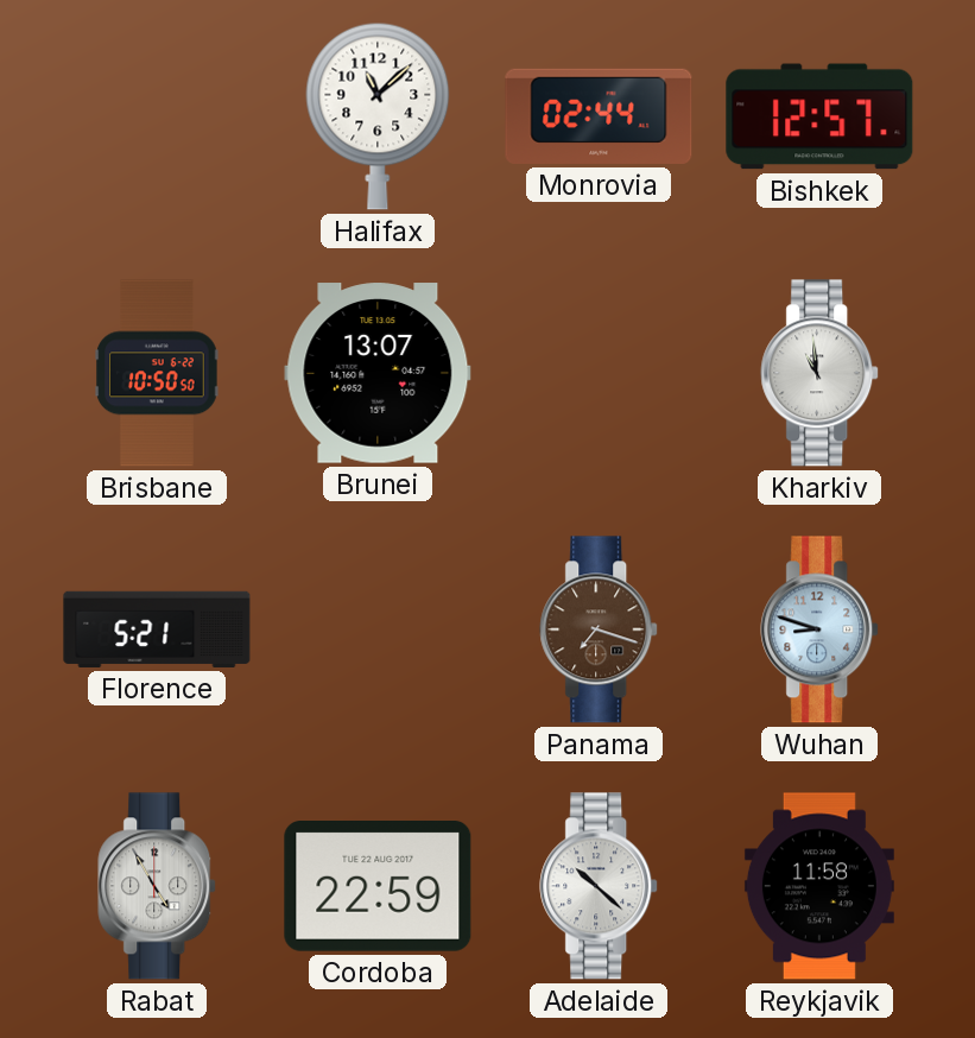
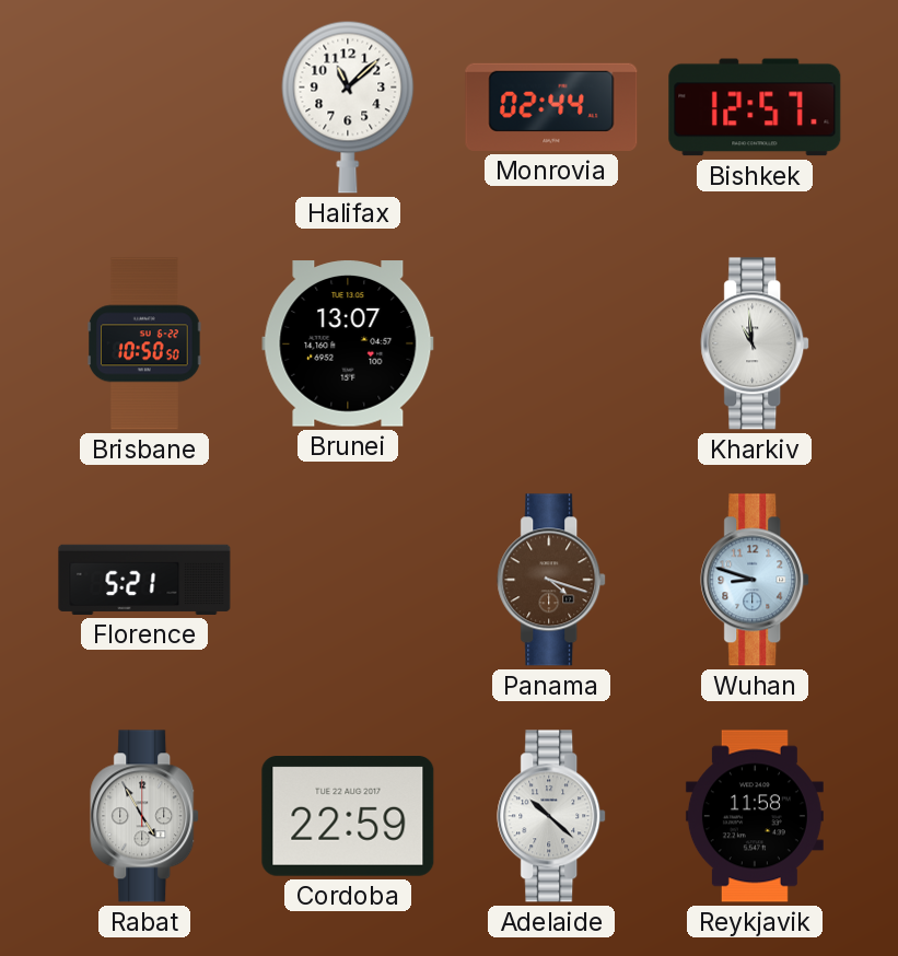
Panama: 7:18 -> 4:18
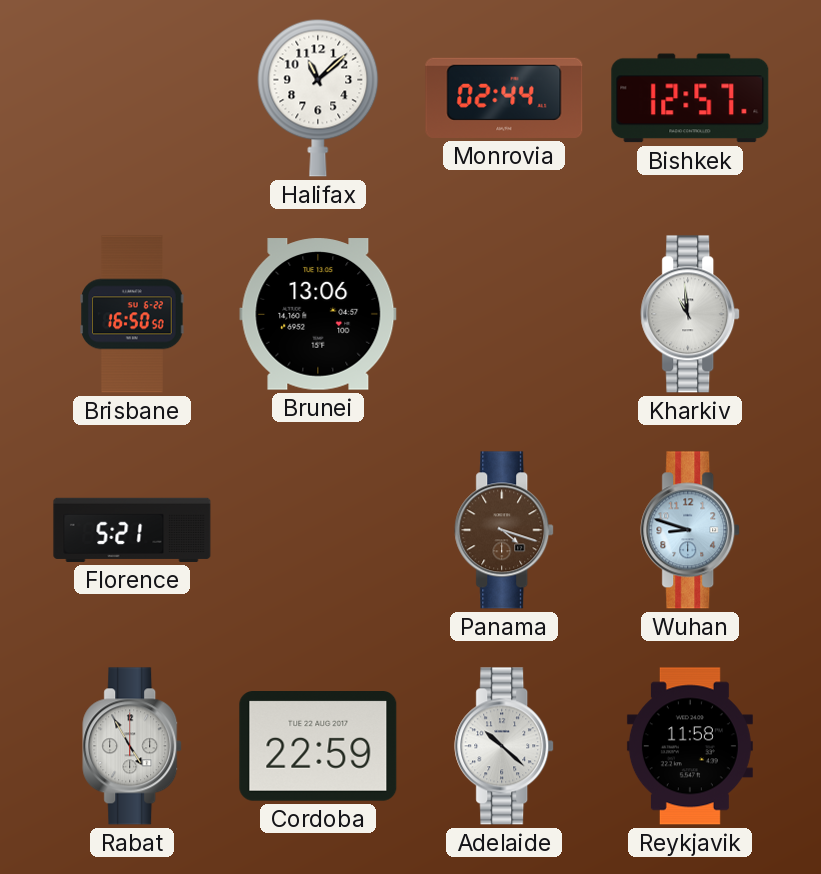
Brisbane: 10:50 -> 16:50
Brunei: 13:07 -> 13:06
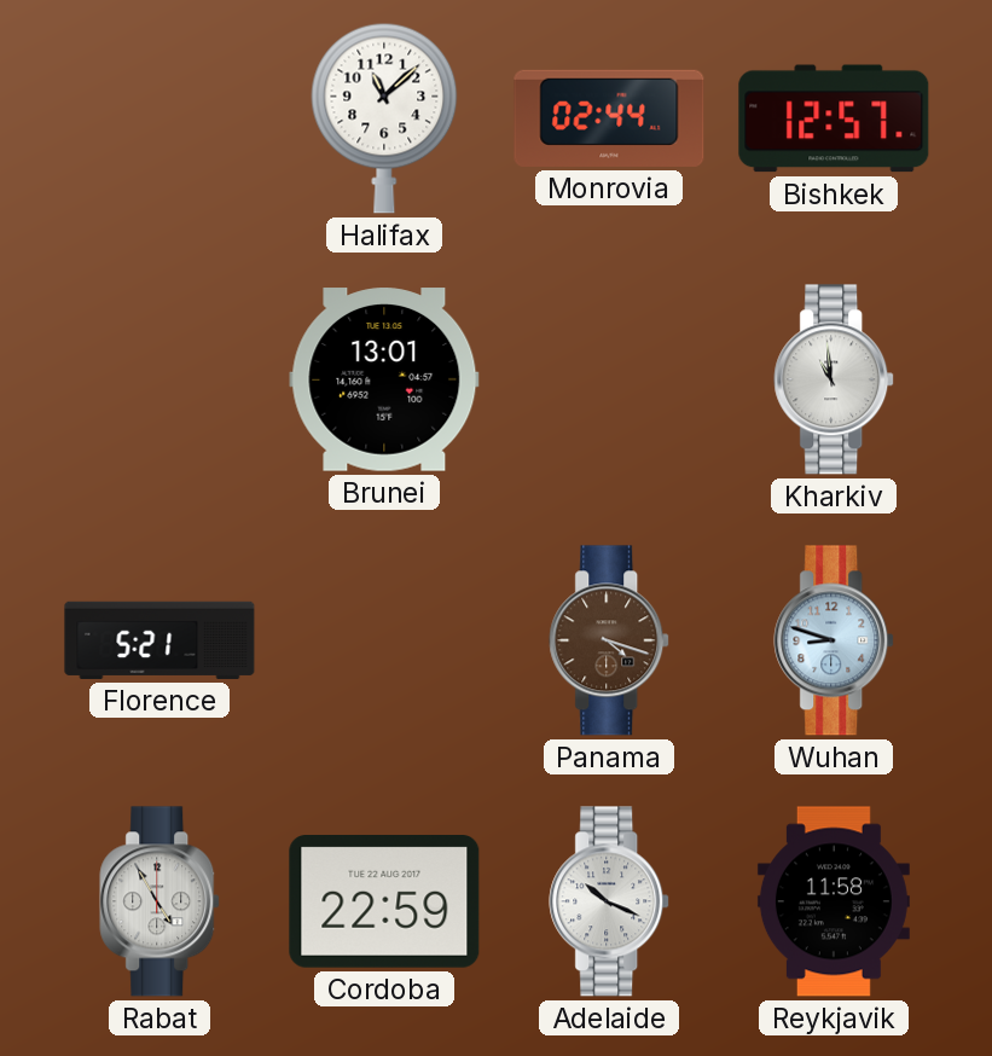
Brisbane: 16:50 -> none
Brunei: 13:06 -> 13:01
Adelaide: 10:22 -> 10:19
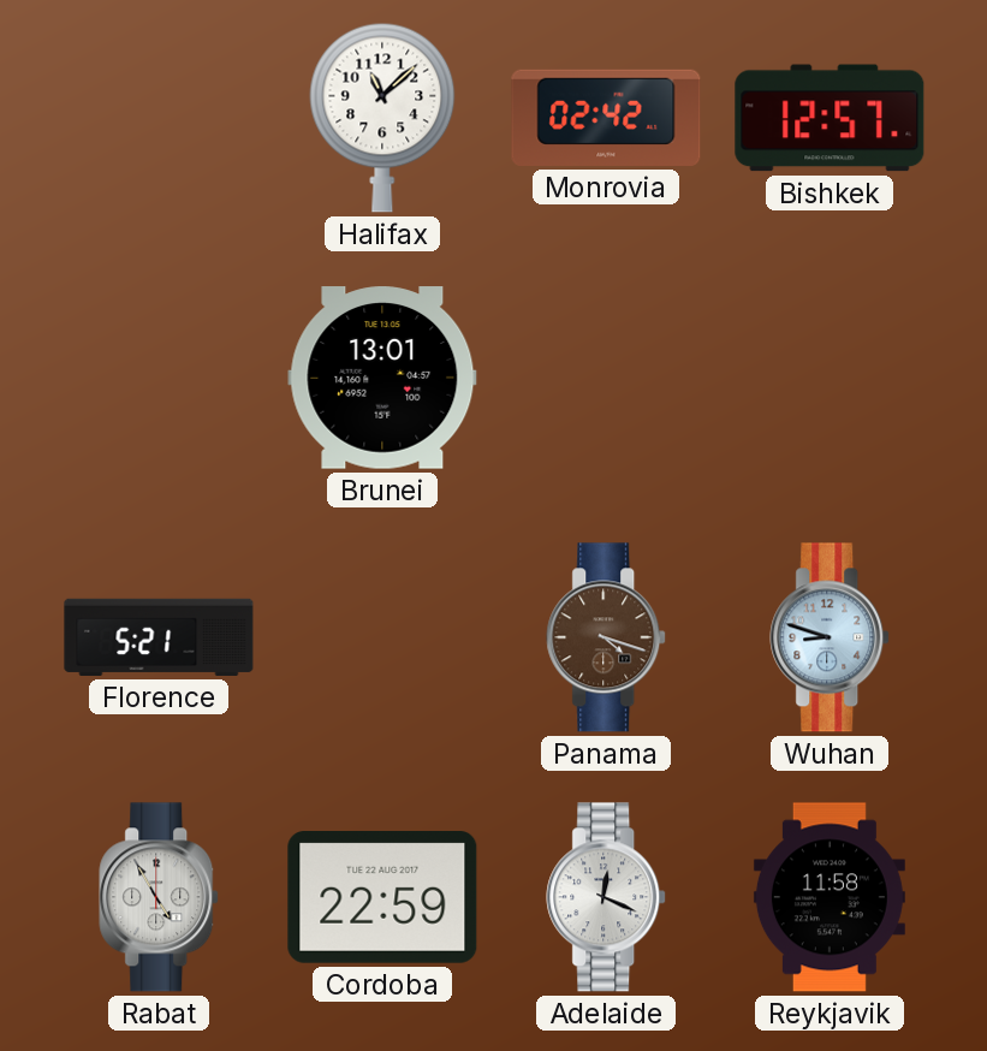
Monrovia: 02:44 -> 02:42
Kharkiv: 10:59 -> none
Adelaide: 10:19 -> 12:19
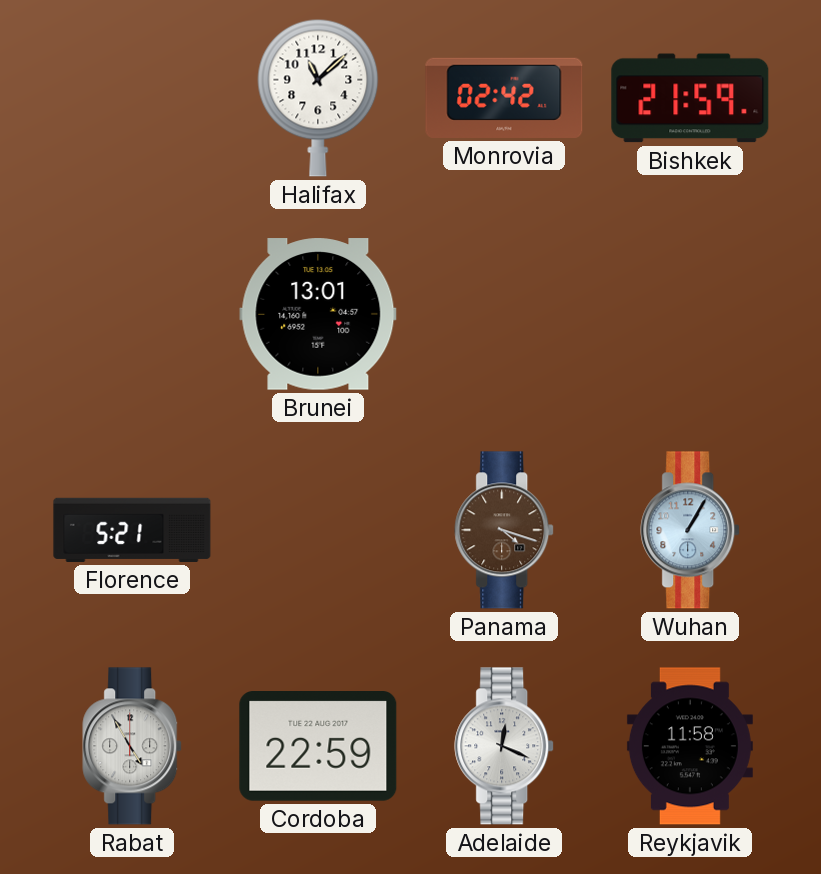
Bishkek: 12:57 -> 21:59
Wuhan: 8:48 -> 1:05
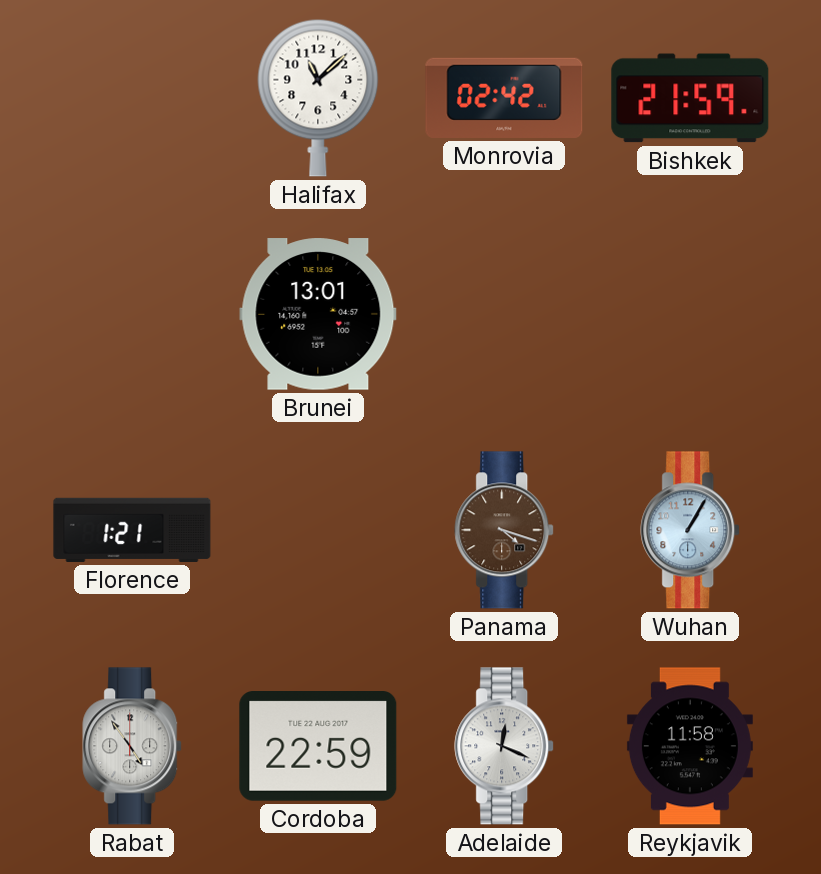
Florence: 5:21 -> 1:21
Rabat: 4:55 -> 4:54
